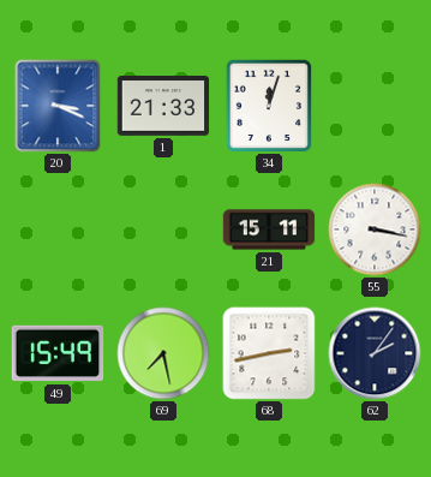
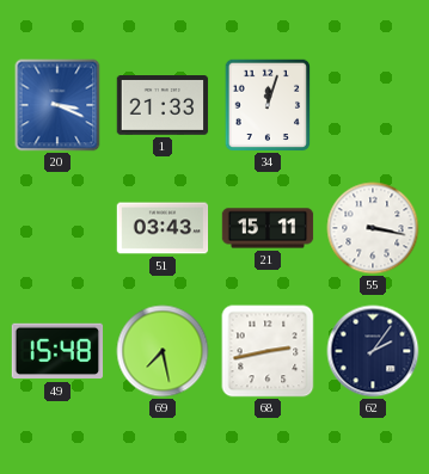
51: none -> 03:43
49: 15:49 -> 15:48
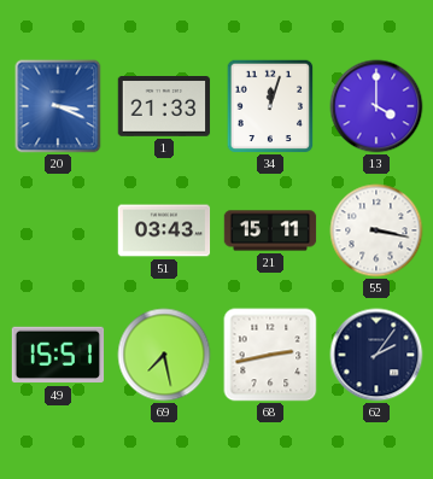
13: none -> 4:00
49: 15:48 -> 15:51
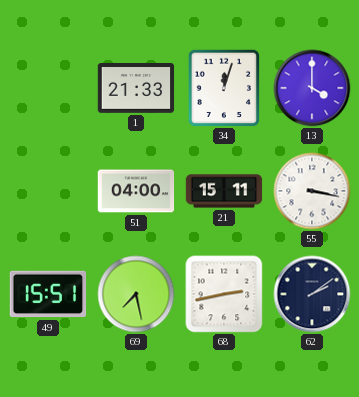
20: 3:19 -> none
51: 03:43 -> 04:00
62: 2:06 -> 2:09
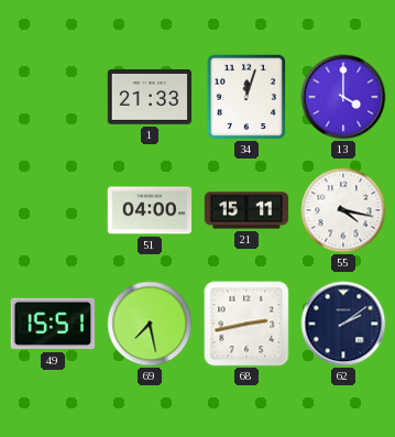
55: 3:17 -> 4:17
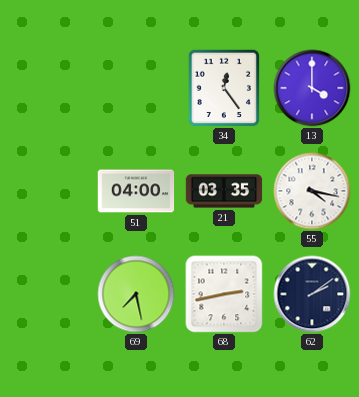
1: 21:33 -> none
34: 12:03 -> 12:24
21: 15:11 -> 03:35
49: 15:51 -> none
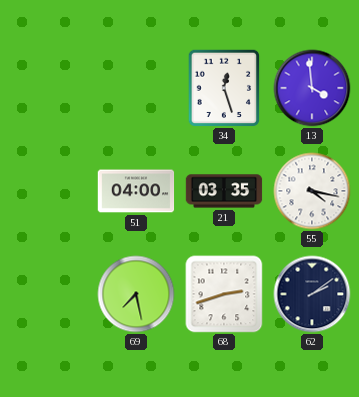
34: 12:24 -> 12:27
13: 4:00 -> 3:59
68: 2:43 -> 2:42
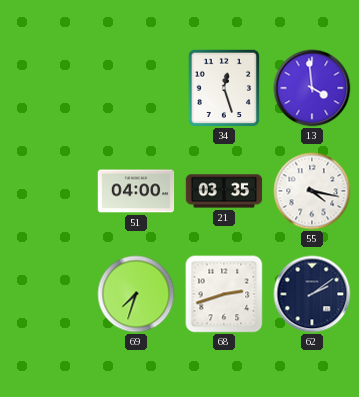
69: 7:28 -> 7:33
